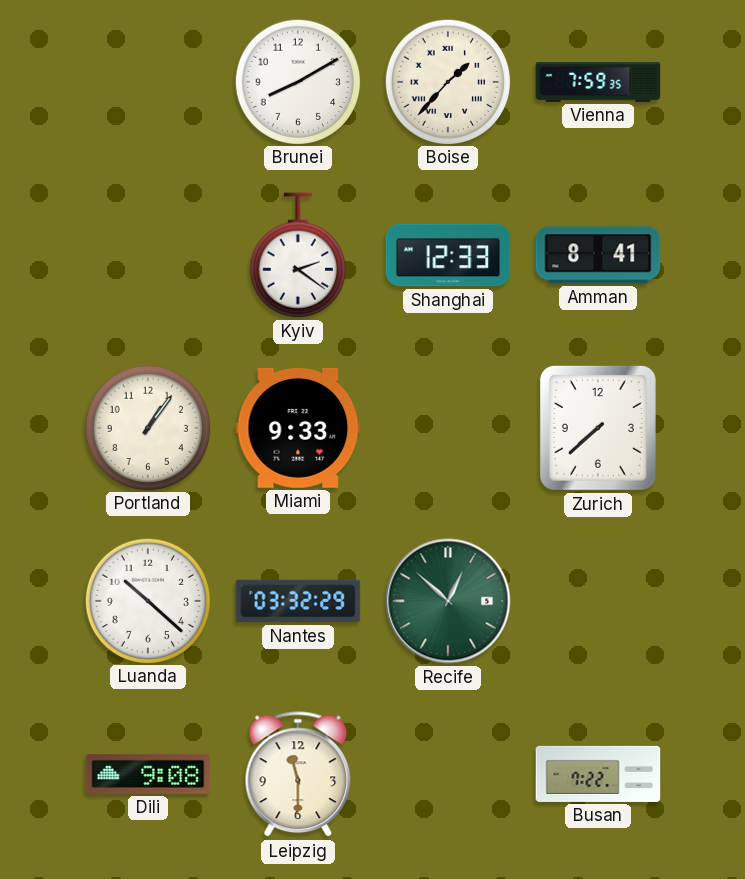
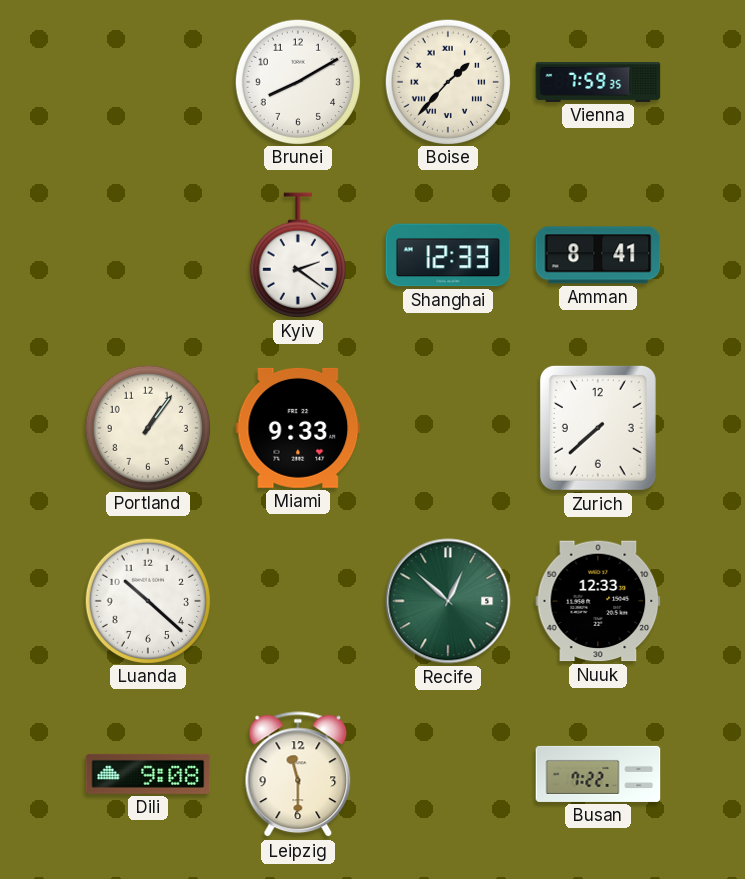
Nantes: 03:32 -> none
Nuuk: none -> 12:33
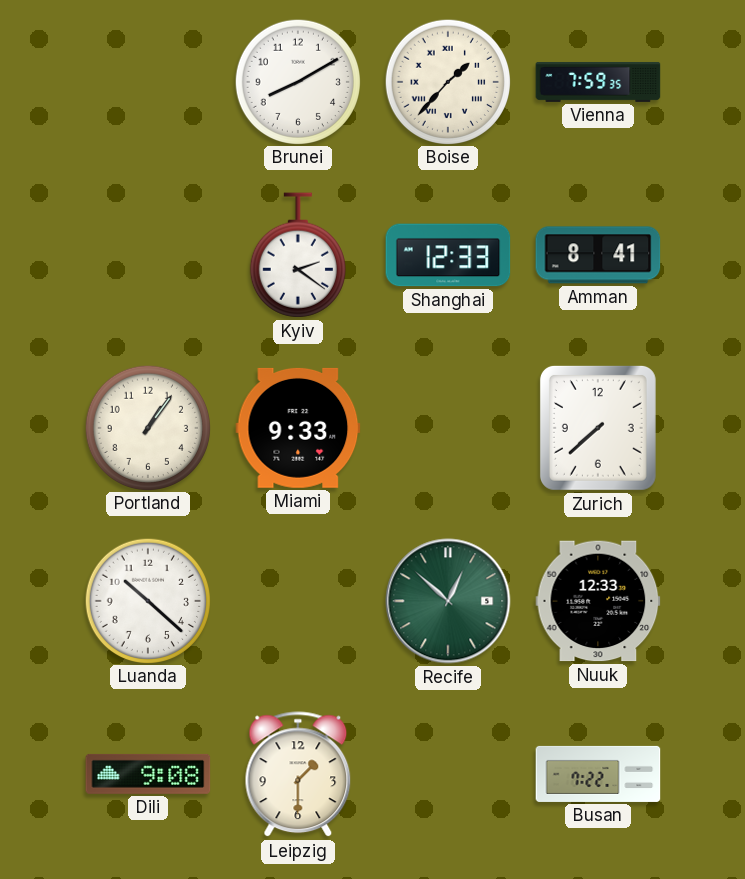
Leipzig: 11:30 -> 1:30
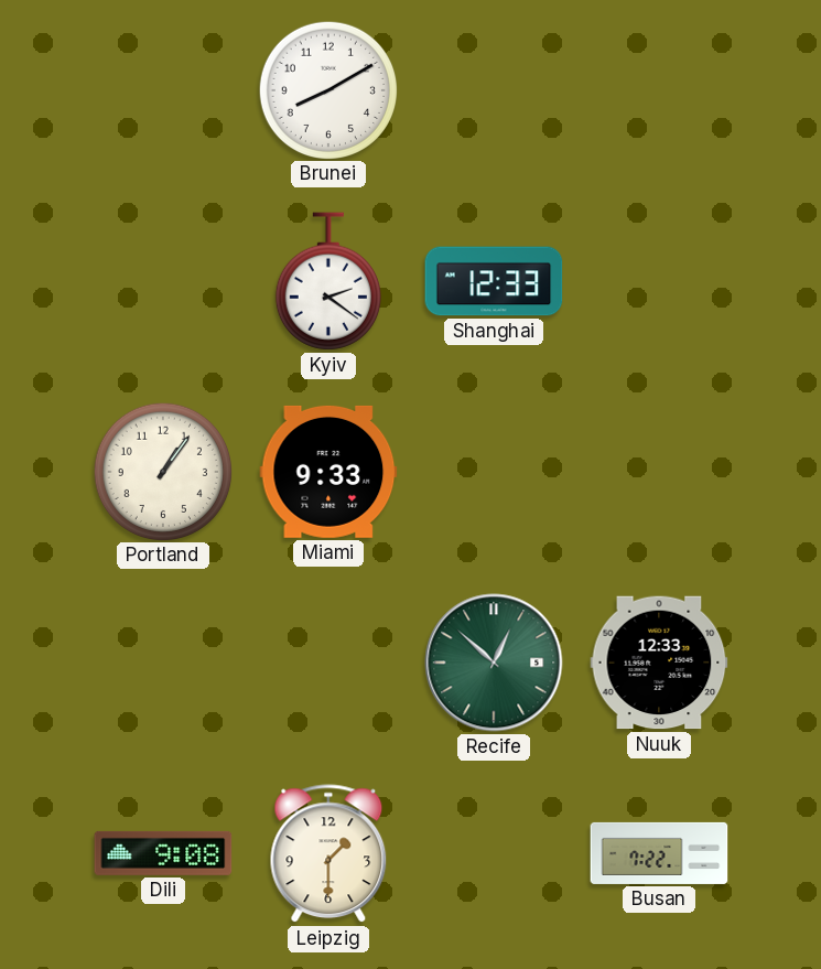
Boise: 1:37 -> none
Vienna: 7:59 -> none
Amman: 8:41 -> none
Zurich: 7:38 -> none
Luanda: 10:22 -> none
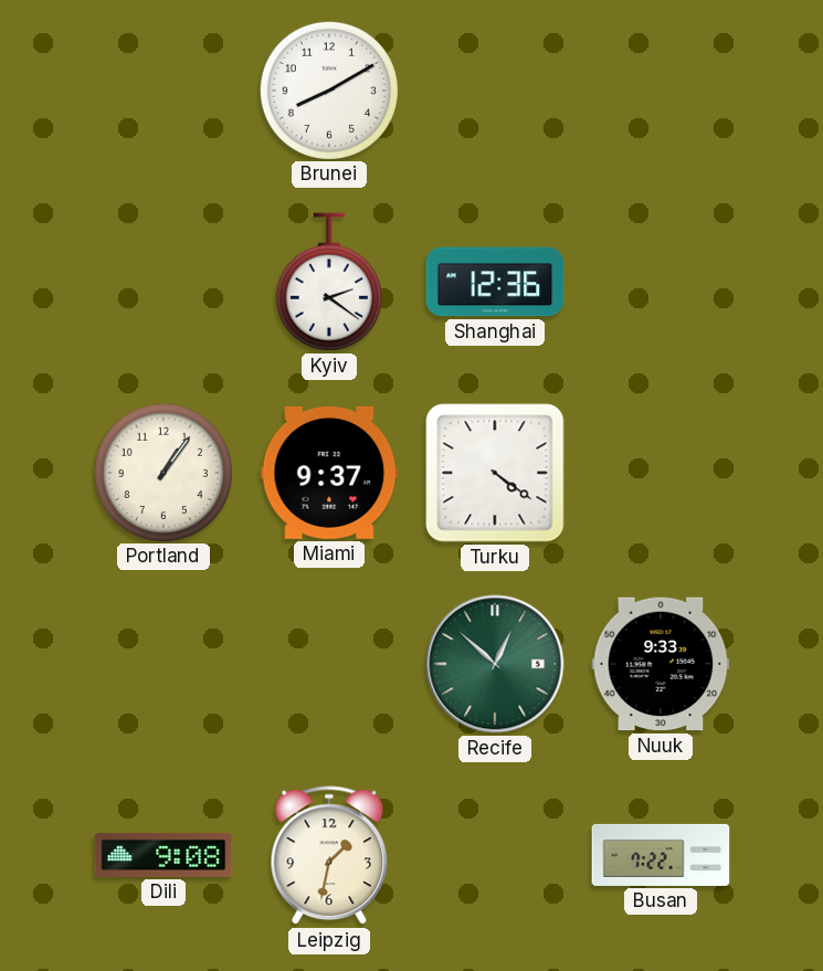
Shanghai: 12:33 -> 12:36
Miami: 9:33 -> 9:37
Turku: none -> 4:21
Nuuk: 12:33 -> 9:33
Leipzig: 1:30 -> 1:32
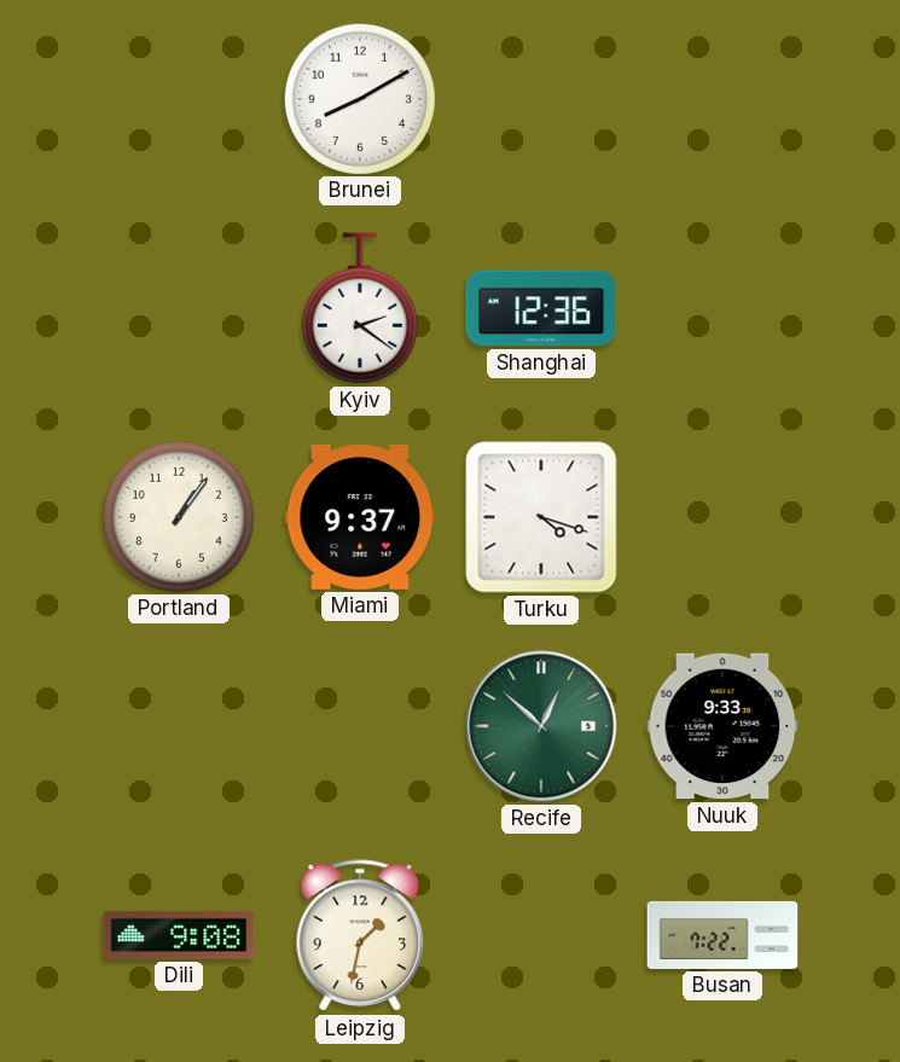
Turku: 4:21 -> 4:18
